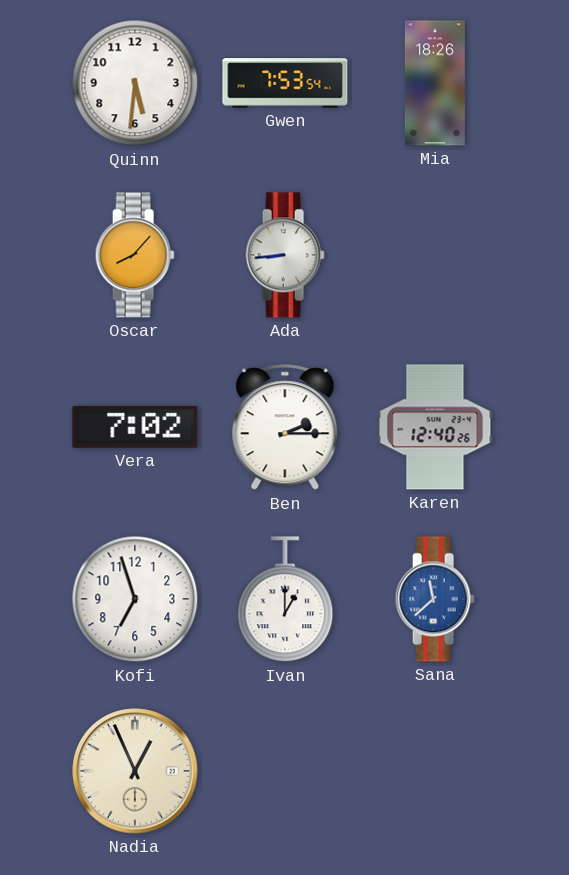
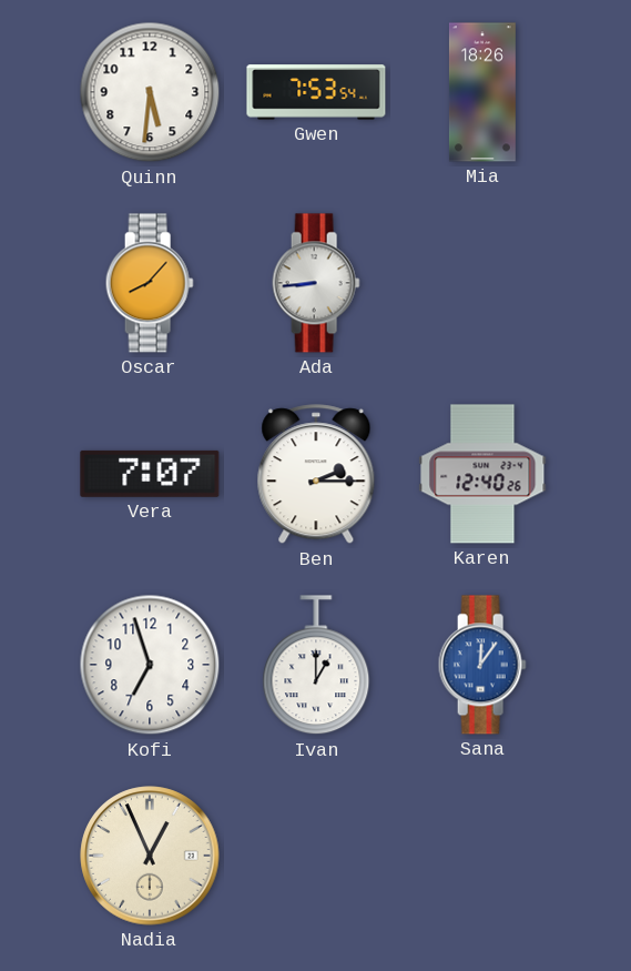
Vera: 7:02 -> 7:07
Sana: 11:38 -> 12:06
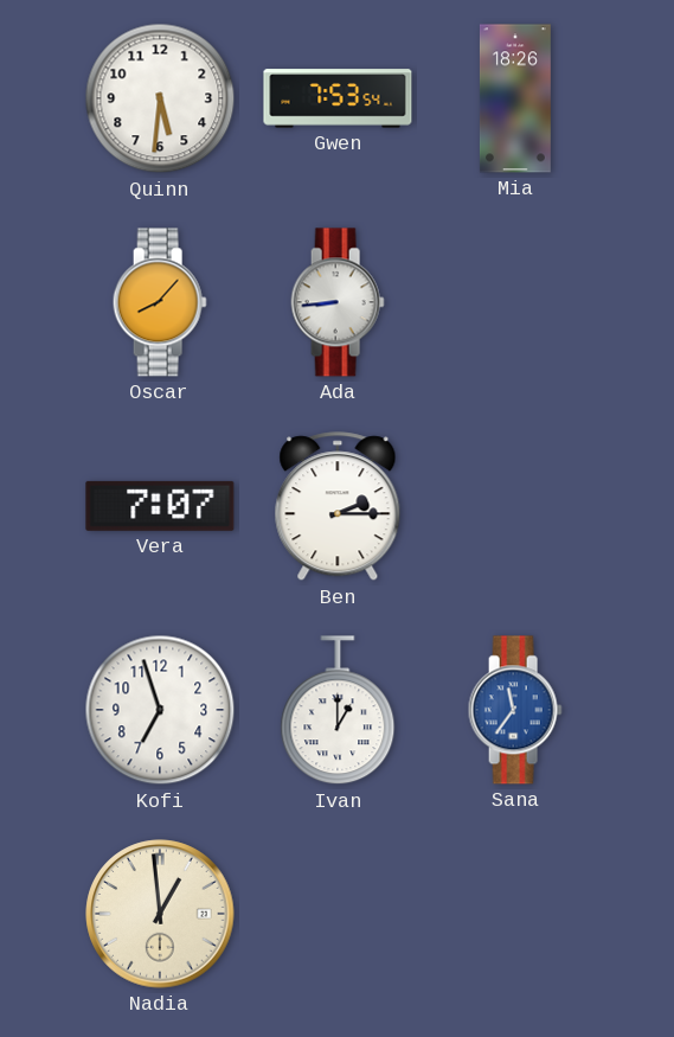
Karen: 12:40 -> none
Sana: 12:06 -> 11:36
Nadia: 12:56 -> 12:59
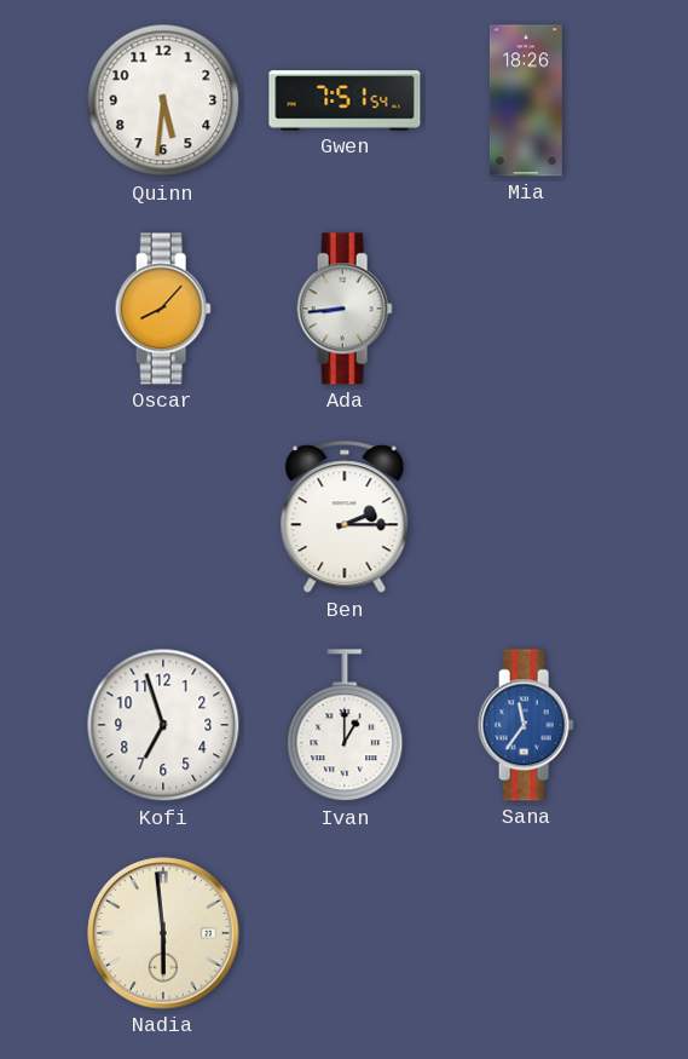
Gwen: 7:53 -> 7:51
Vera: 7:07 -> none
Nadia: 12:59 -> 5:59
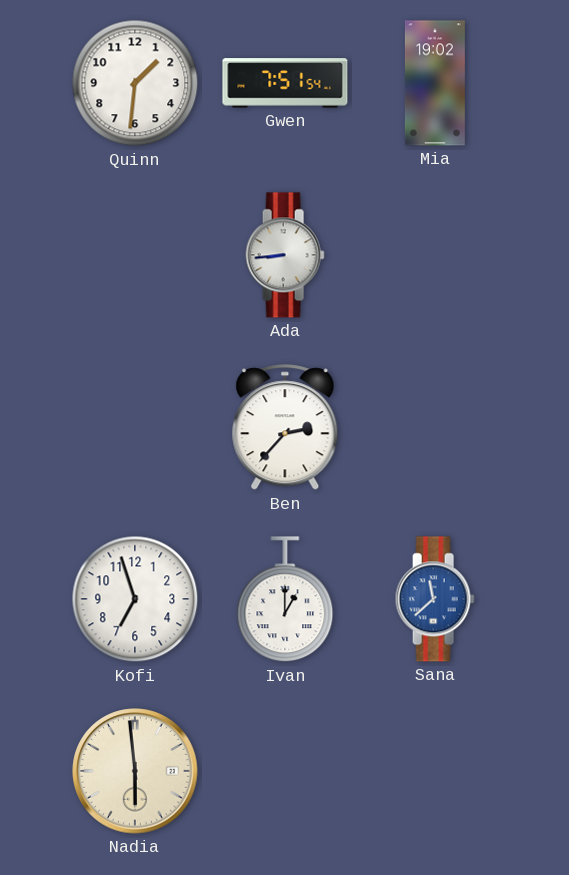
Quinn: 5:31 -> 1:31
Mia: 18:26 -> 19:02
Oscar: 8:07 -> none
Ben: 2:15 -> 2:37
Sana: 11:36 -> 11:38
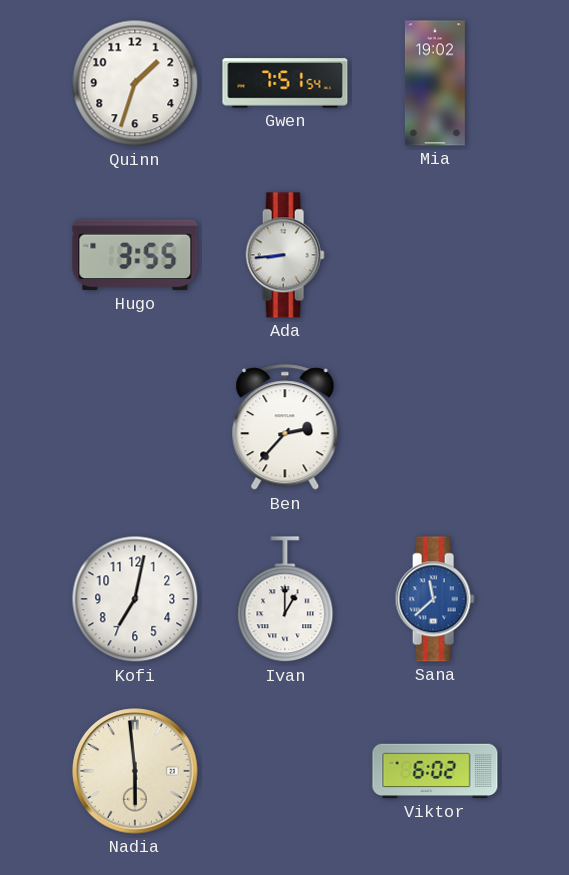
Quinn: 1:31 -> 1:33
Hugo: none -> 3:55
Kofi: 6:57 -> 7:02
Viktor: none -> 6:02
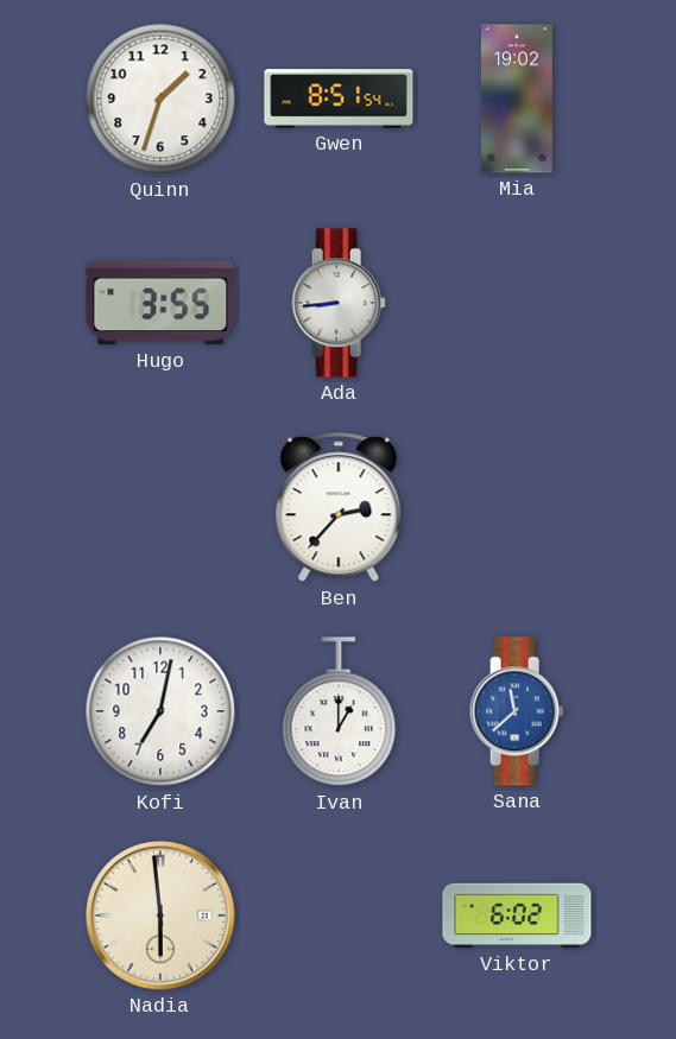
Gwen: 7:51 -> 8:51
